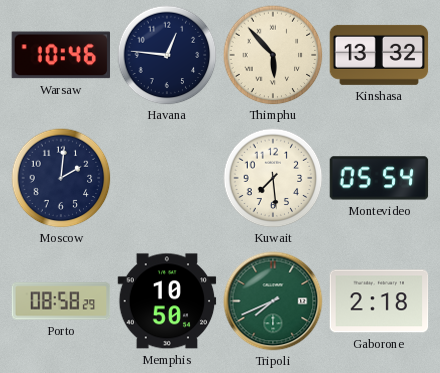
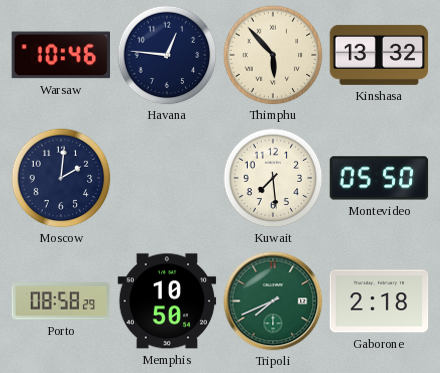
Montevideo: 05:54 -> 05:50
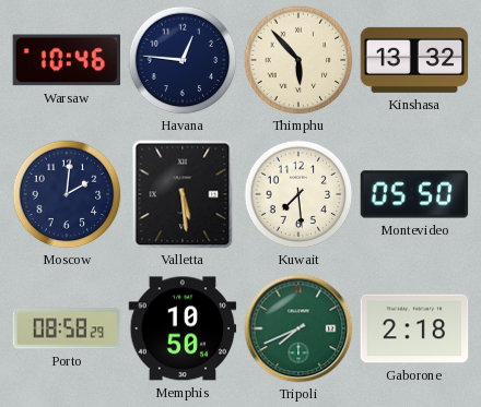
Valletta: none -> 5:29
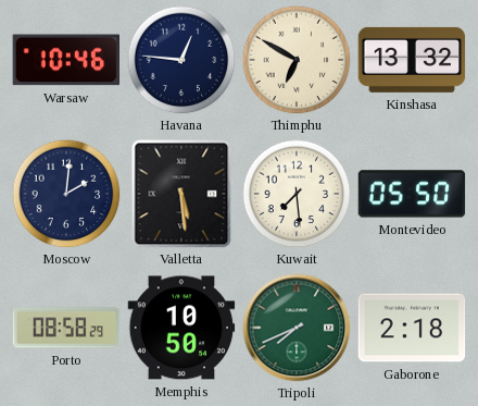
Thimphu: 5:53 -> 6:50
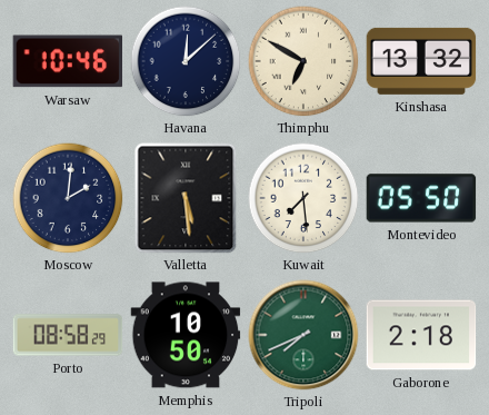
Havana: 12:46 -> 12:08
